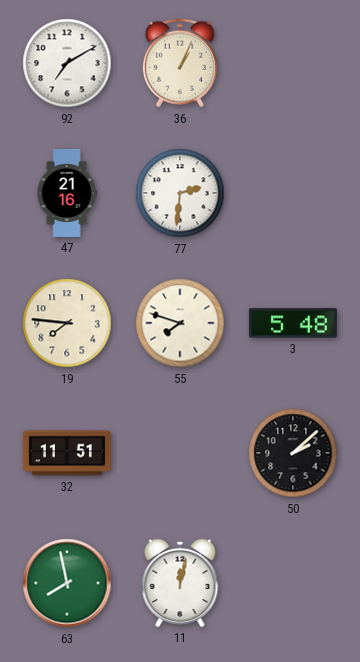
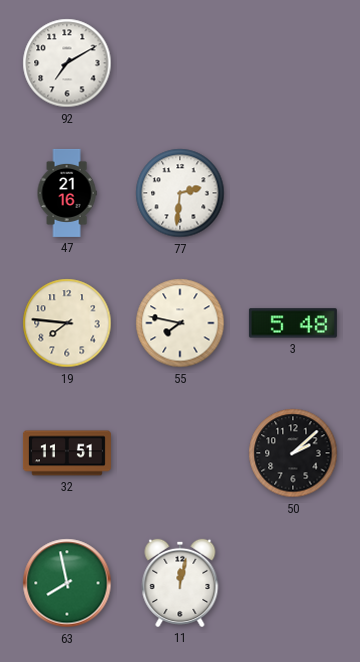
36: 1:04 -> none
55: 7:48 -> 7:47
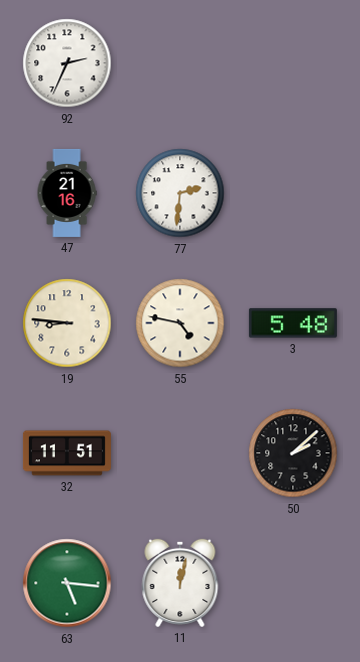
92: 7:10 -> 2:34
19: 7:46 -> 8:46
55: 7:47 -> 4:47
63: 7:58 -> 5:16
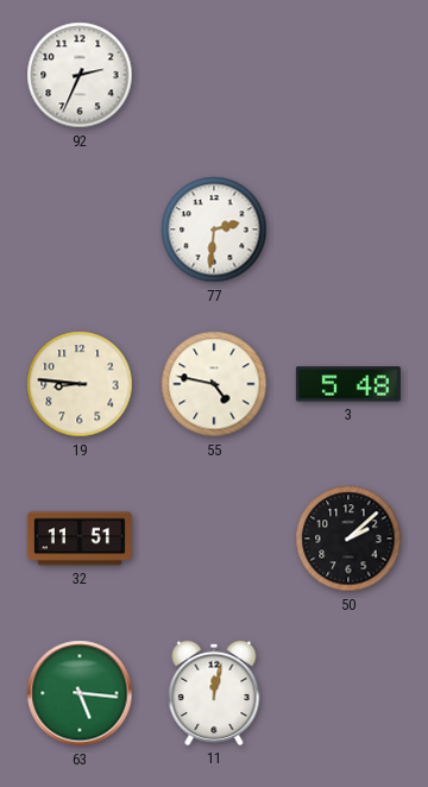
47: 21:16 -> none
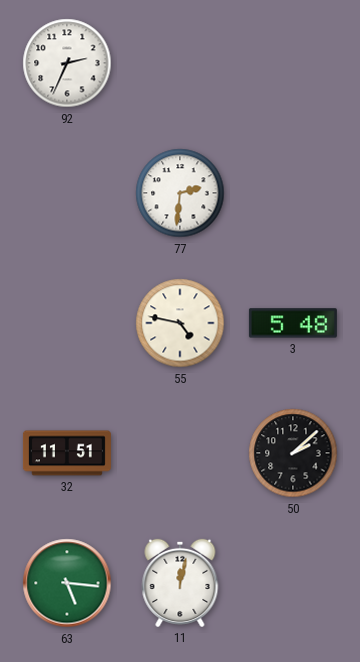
19: 8:46 -> none
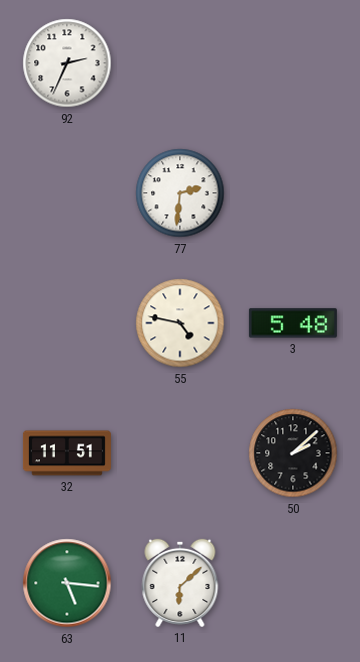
11: 12:02 -> 6:08
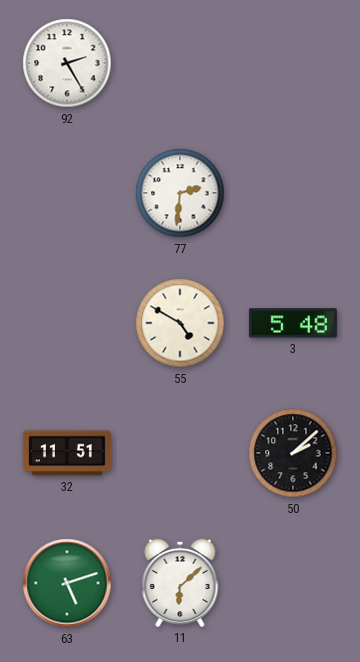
92: 2:34 -> 2:25
55: 4:47 -> 4:50
63: 5:16 -> 5:12
